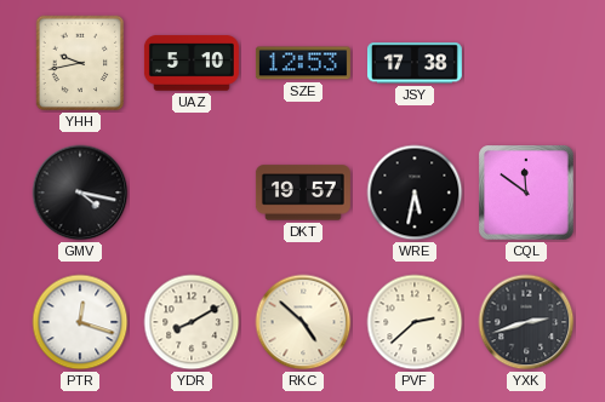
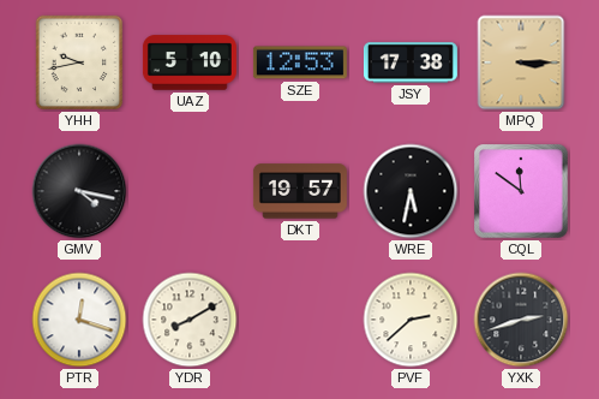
MPQ: none -> 3:15
RKC: 4:52 -> none
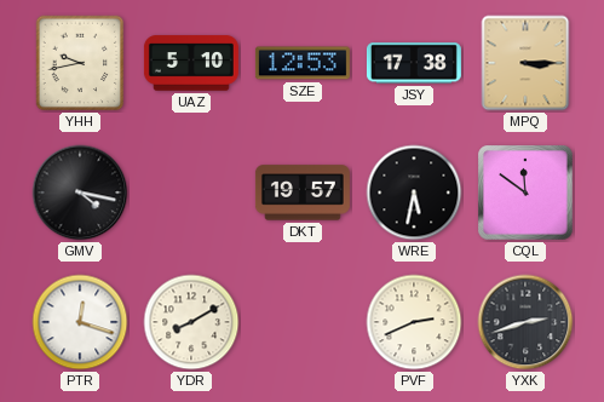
PVF: 2:38 -> 2:41
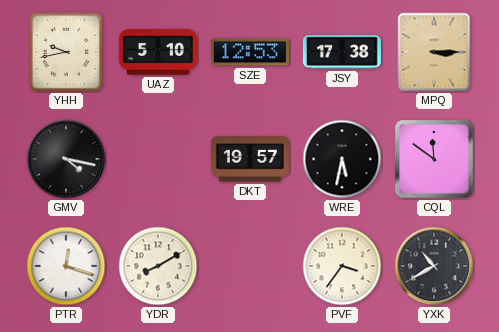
PVF: 2:41 -> 3:36
YXK: 2:42 -> 10:40
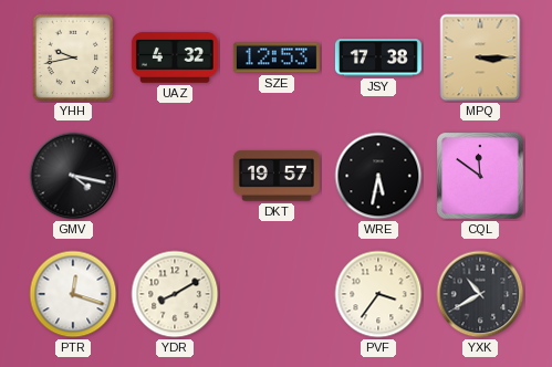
UAZ: 5:10 -> 4:32
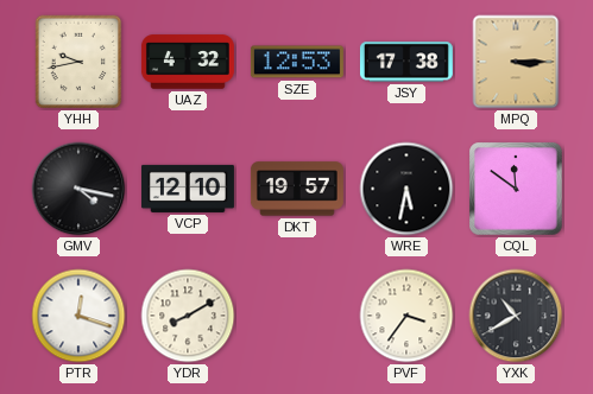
VCP: none -> 12:10
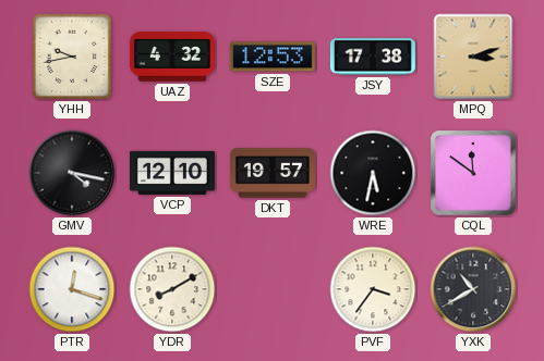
MPQ: 3:15 -> 3:12
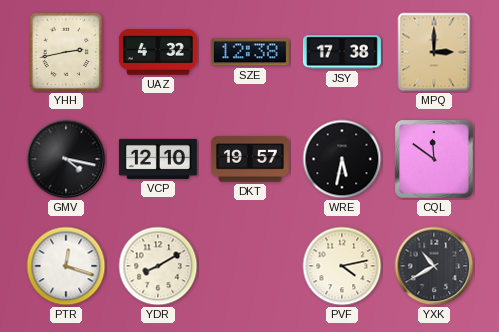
YHH: 9:43 -> 2:43
SZE: 12:53 -> 12:38
MPQ: 3:12 -> 3:00
PVF: 3:36 -> 4:13
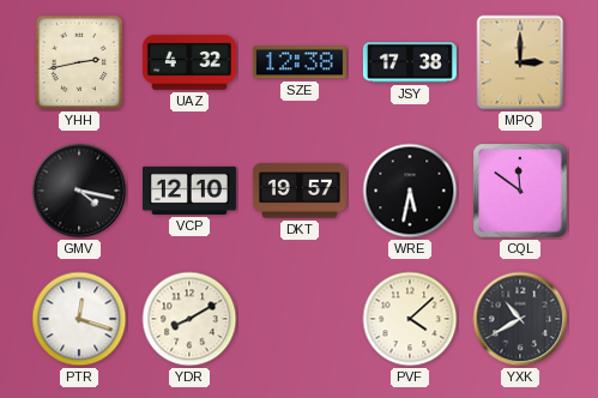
PVF: 4:13 -> 4:08
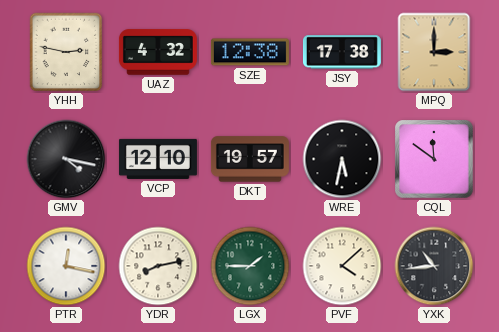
YHH: 2:43 -> 2:47
PTR: 12:18 -> 12:17
YDR: 8:10 -> 8:13
LGX: none -> 1:45
YXK: 10:40 -> 10:44
